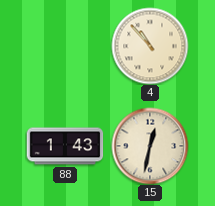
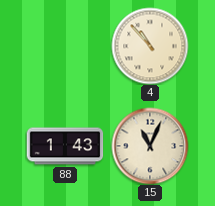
15: 12:32 -> 11:04
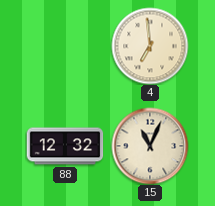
4: 10:53 -> 6:59
88: 1:43 -> 12:32
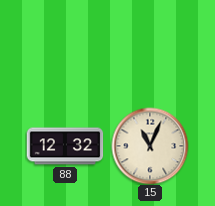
4: 6:59 -> none
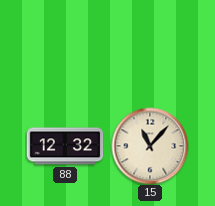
15: 11:04 -> 11:07
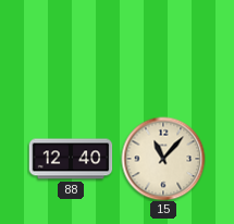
88: 12:32 -> 12:40
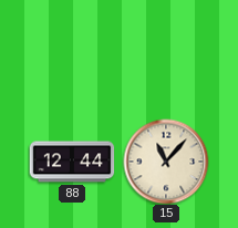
88: 12:40 -> 12:44
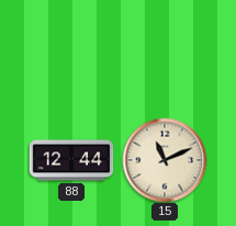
15: 11:07 -> 11:11
